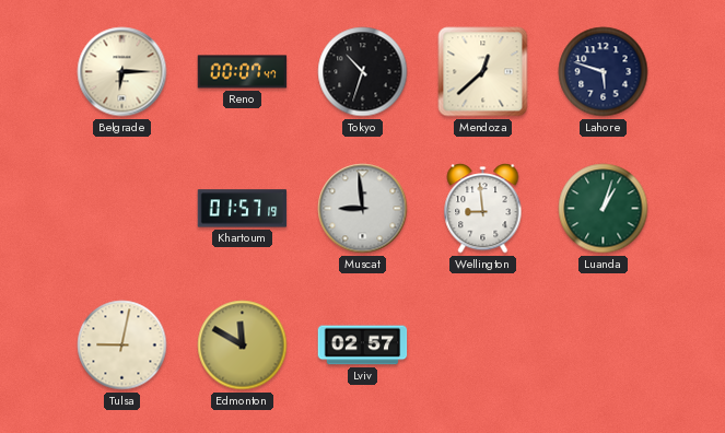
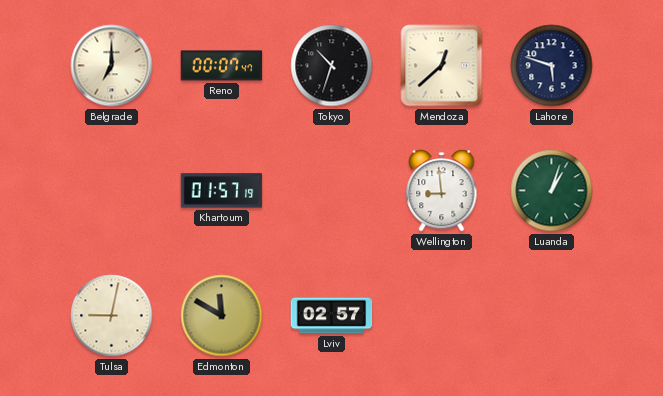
Belgrade: 6:15 -> 7:00
Muscat: 8:59 -> none
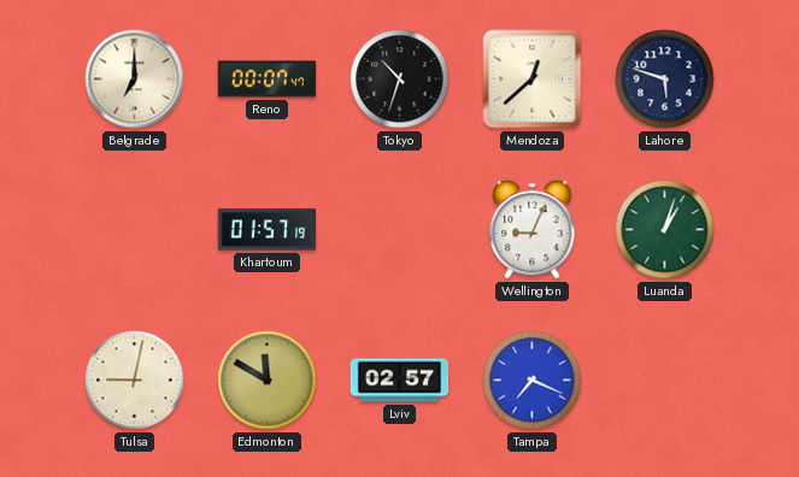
Wellington: 8:59 -> 9:04
Tampa: none -> 7:19
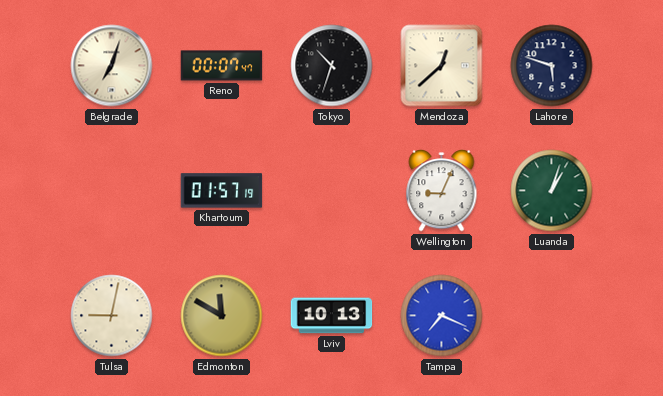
Belgrade: 7:00 -> 7:03
Lviv: 02:57 -> 10:13
